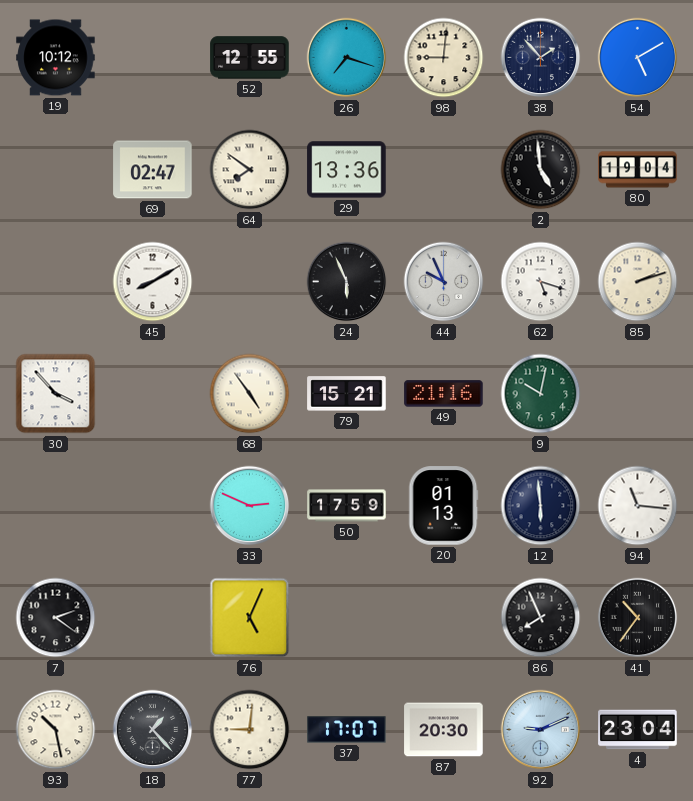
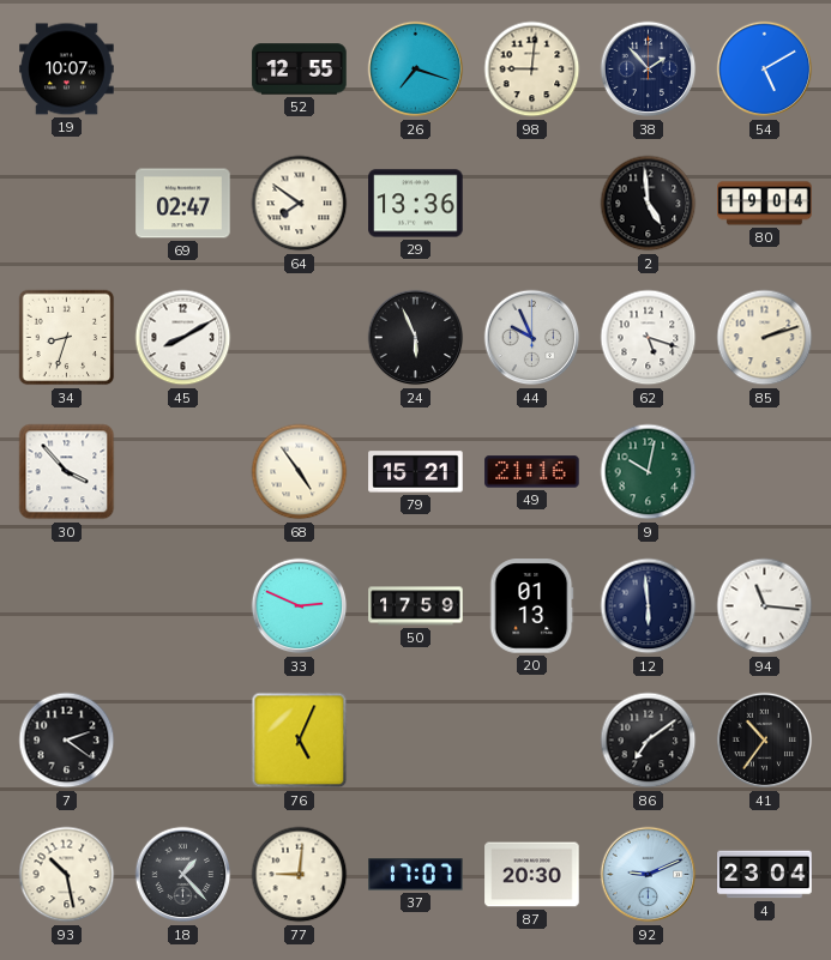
19: 10:12 -> 10:07
34: none -> 8:33
86: 7:56 -> 7:09
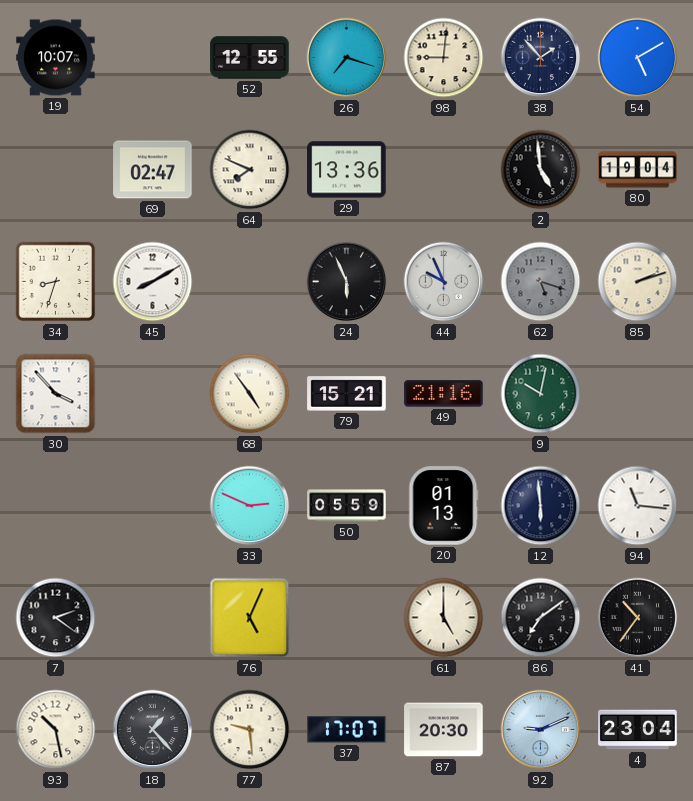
64: 7:51 -> 7:49
62 dial: white -> grey
50: 17:59 -> 05:59
61: none -> 5:00
77: 9:01 -> 9:29
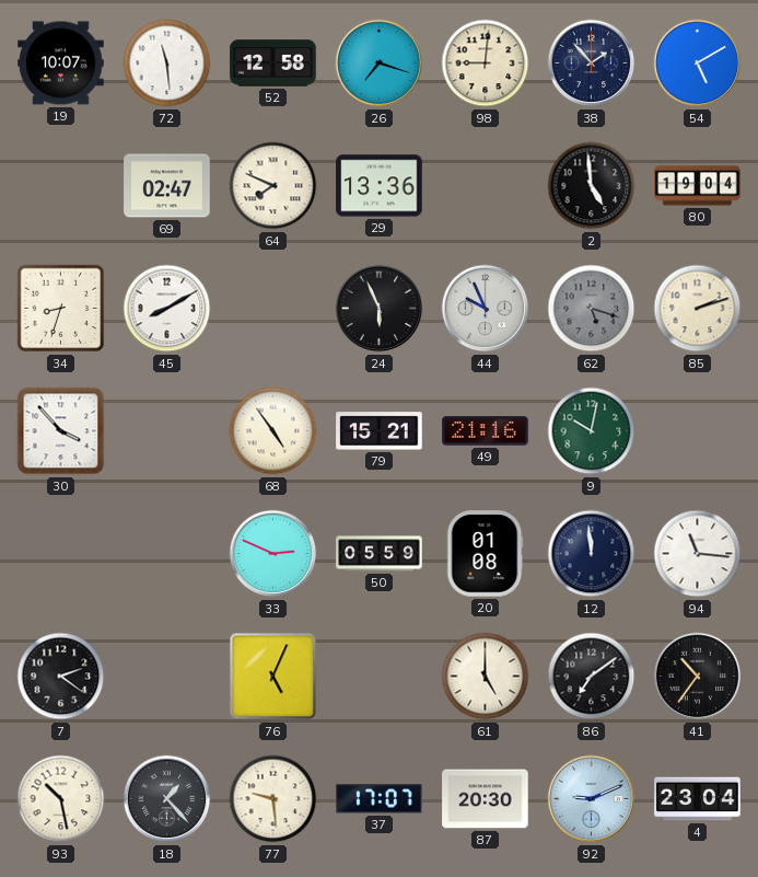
72: none -> 11:29
52: 12:55 -> 12:58
20: 01:13 -> 01:08
12: 5:59 -> 11:59
